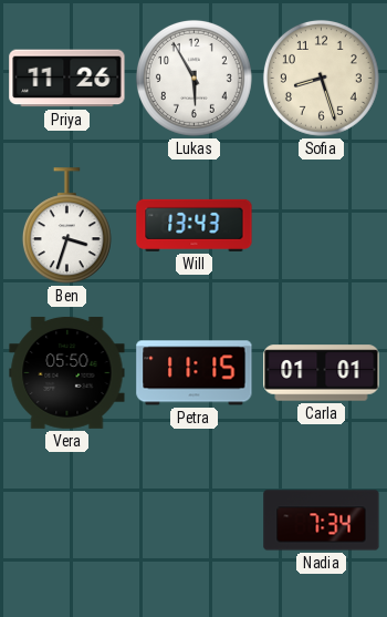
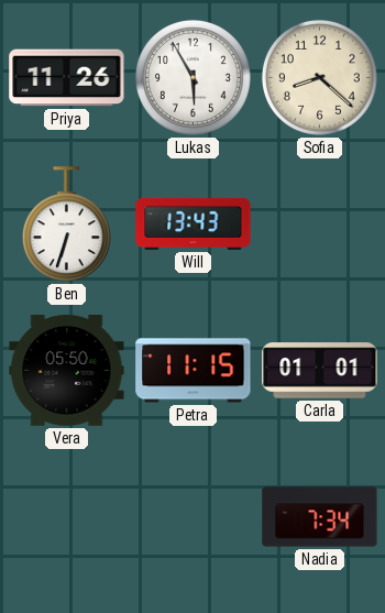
Sofia: 8:27 -> 8:22
Ben: 3:33 -> 6:33
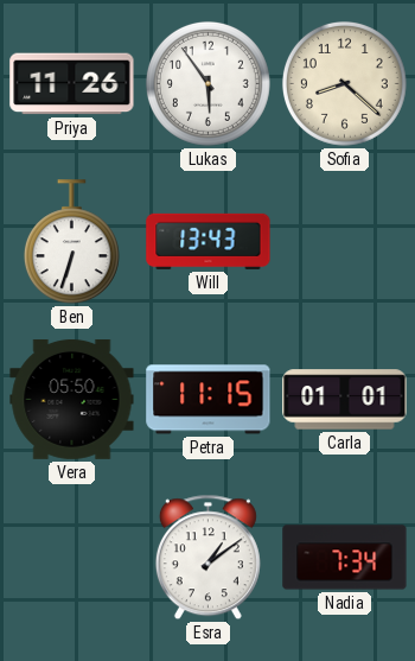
Lukas: 5:55 -> 5:54
Esra: none -> 1:09
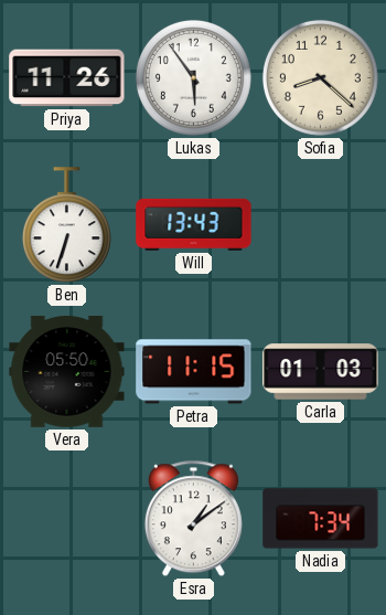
Carla: 01:01 -> 01:03
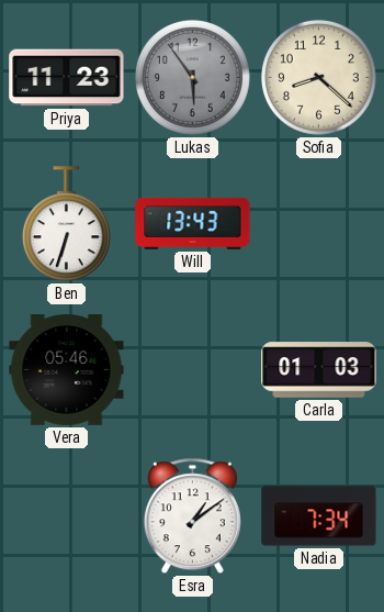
Priya: 11:26 -> 11:23
Lukas dial: white -> grey
Vera: 05:50 -> 05:46
Petra: 11:15 -> none
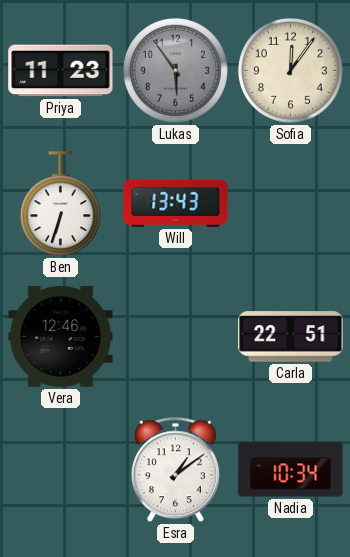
Sofia: 8:22 -> 12:06
Vera: 05:46 -> 12:46
Carla: 01:03 -> 22:51
Nadia: 7:34 -> 10:34
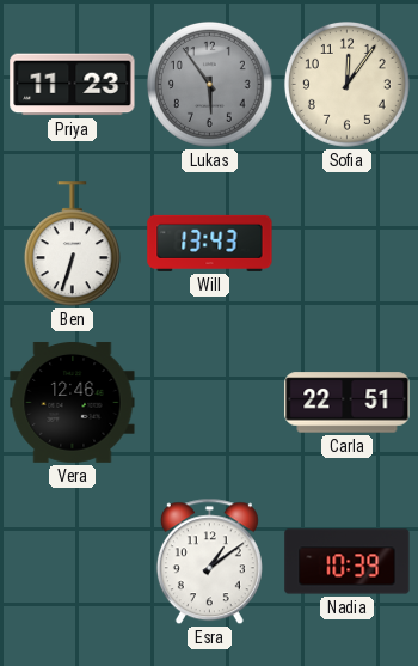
Nadia: 10:34 -> 10:39
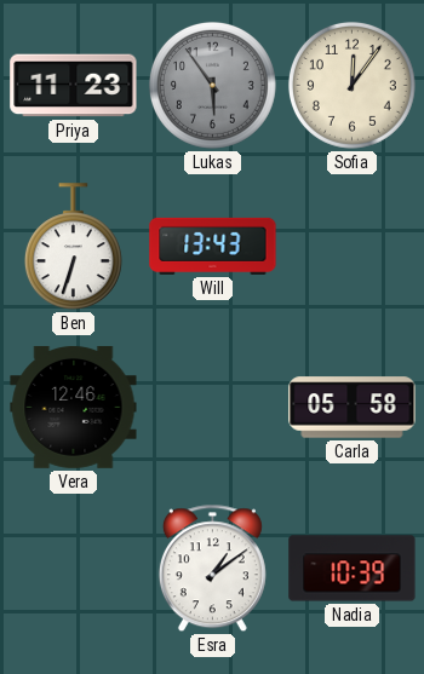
Carla: 22:51 -> 05:58
